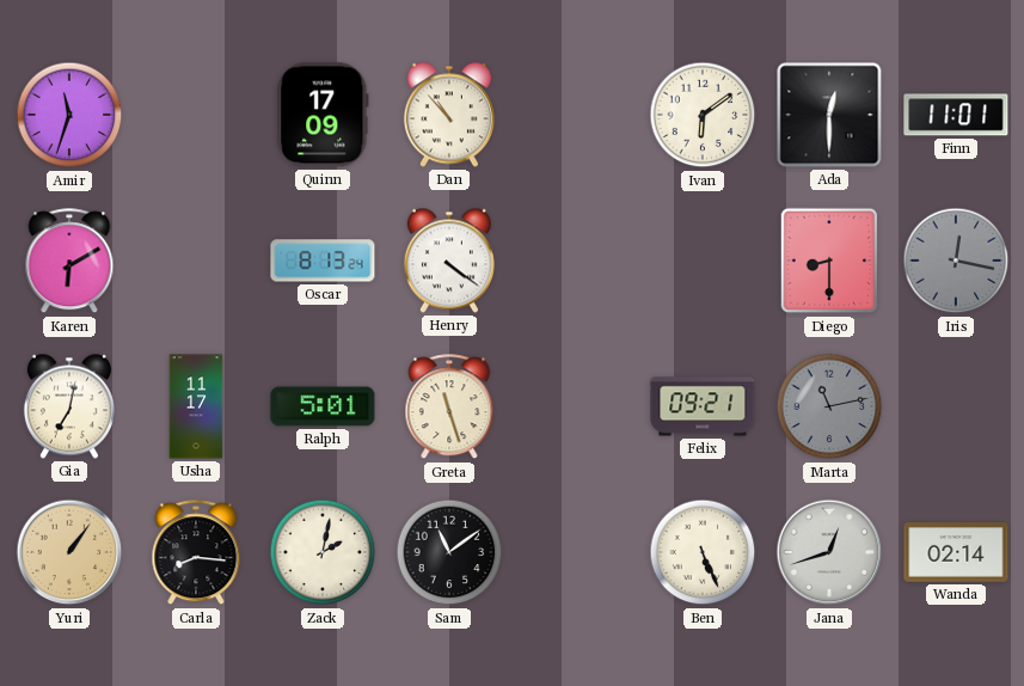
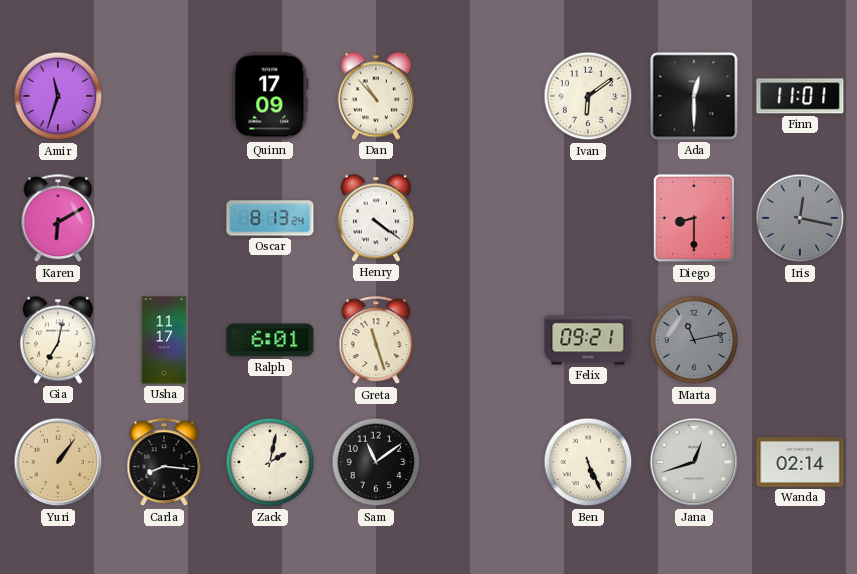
Ralph: 5:01 -> 6:01
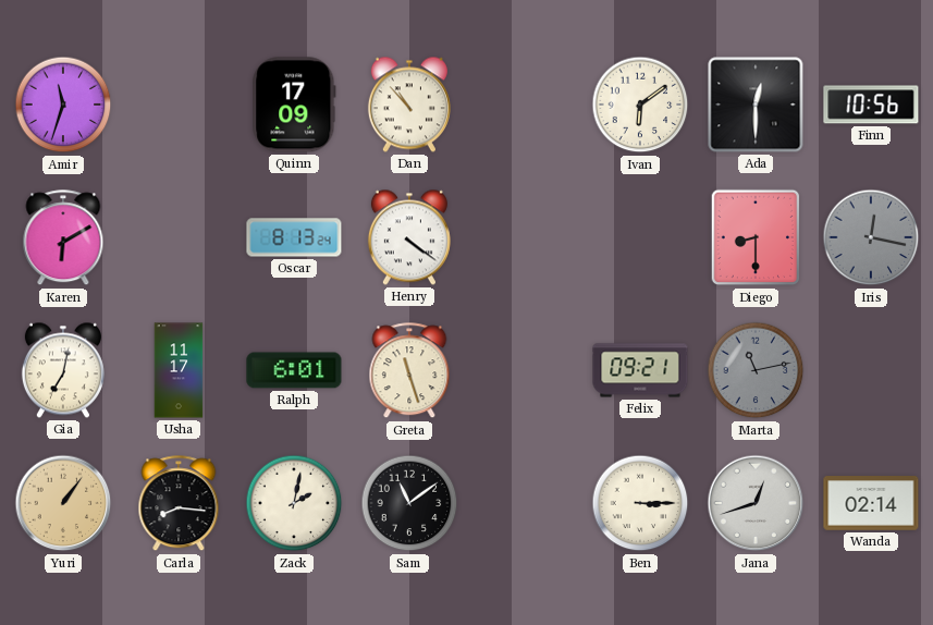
Finn: 11:01 -> 10:56
Ben: 5:26 -> 3:15
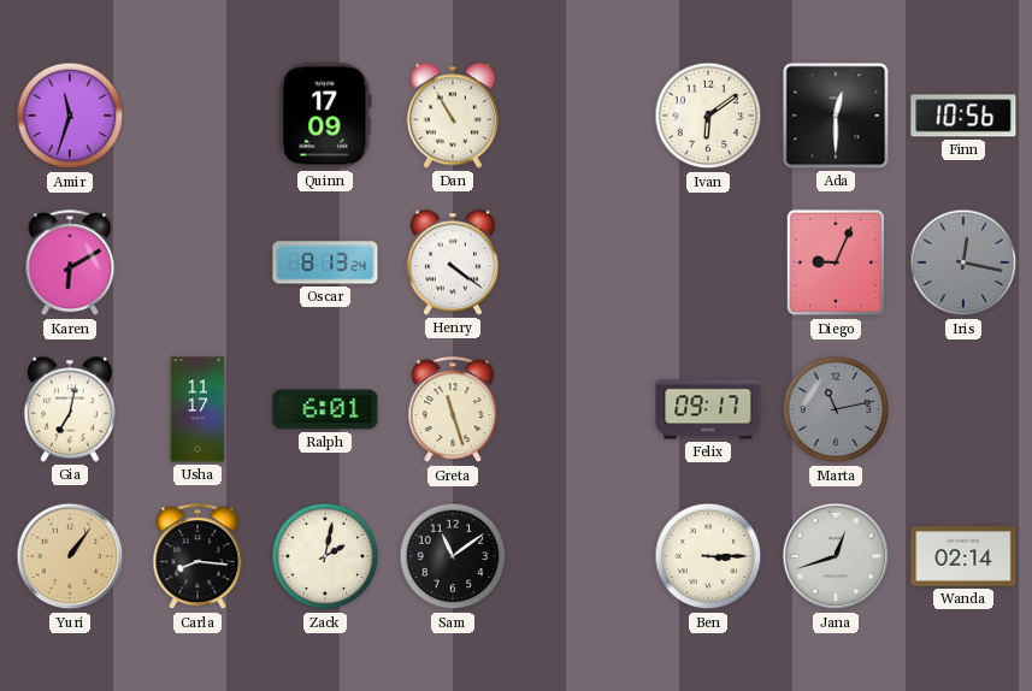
Dan: 10:53 -> 10:55
Diego: 8:30 -> 9:04
Felix: 09:21 -> 09:17
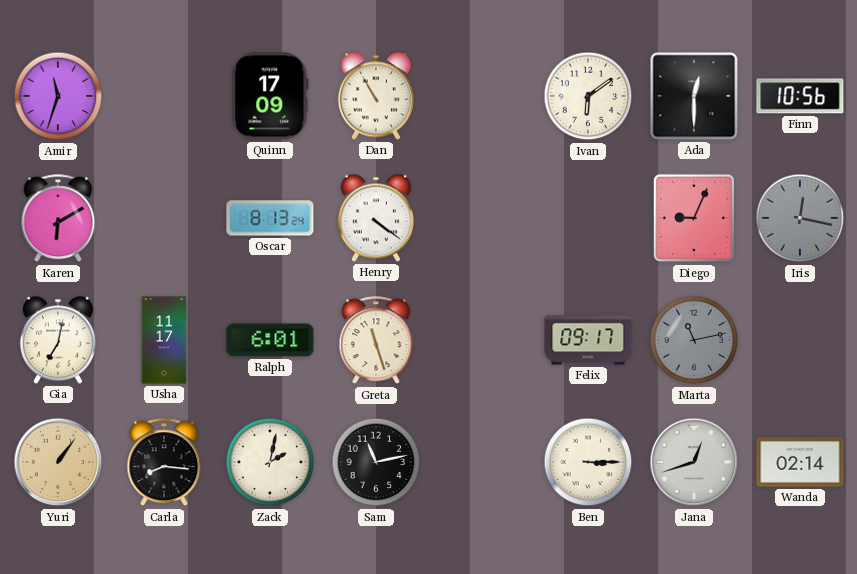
Sam: 11:09 -> 11:13
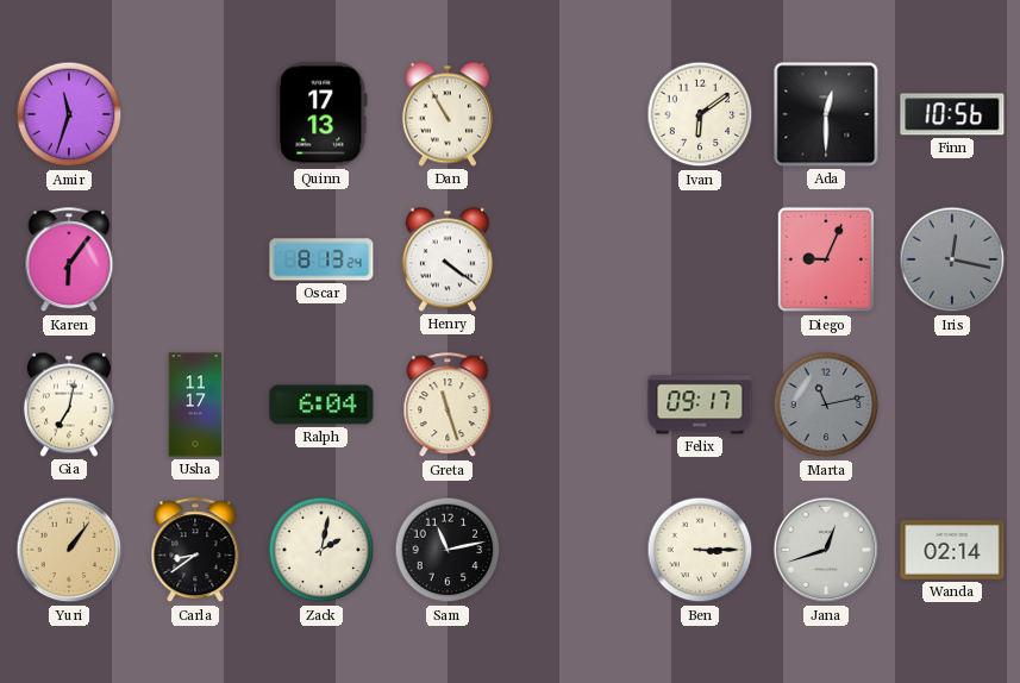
Quinn: 17:09 -> 17:13
Karen: 6:10 -> 6:06
Ralph: 6:01 -> 6:04
Carla: 8:16 -> 8:39
